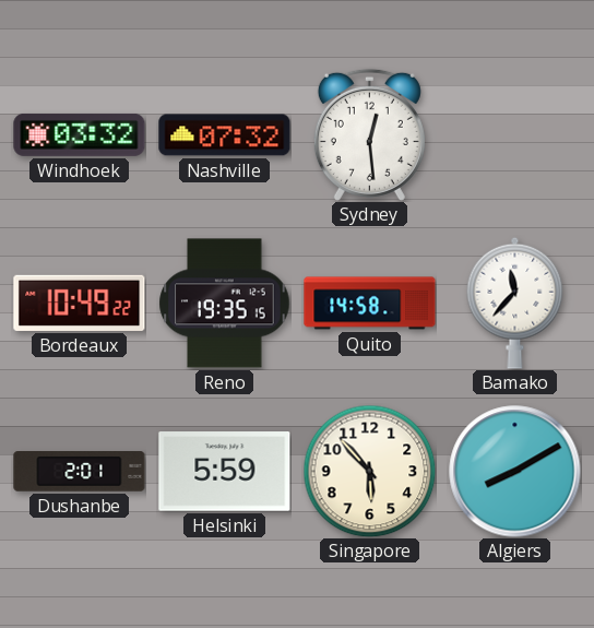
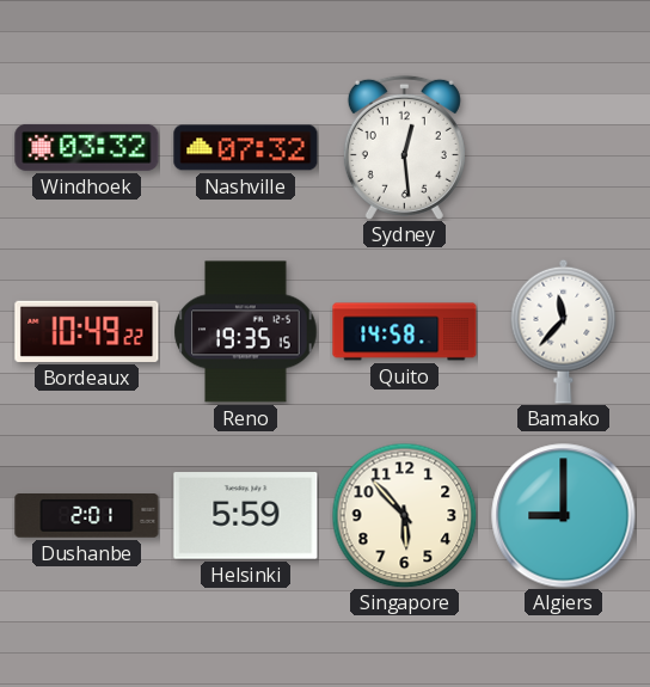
Algiers: 8:10 -> 9:00
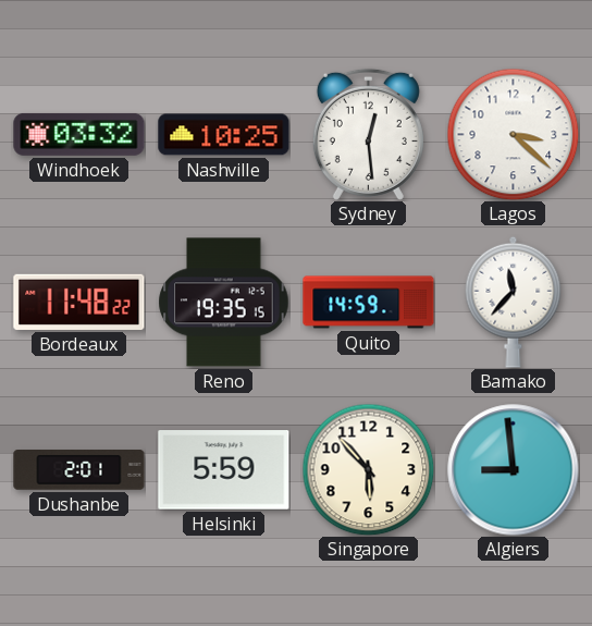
Nashville: 07:32 -> 10:25
Lagos: none -> 3:22
Bordeaux: 10:49 -> 11:48
Quito: 14:58 -> 14:59
Algiers: 9:00 -> 8:59
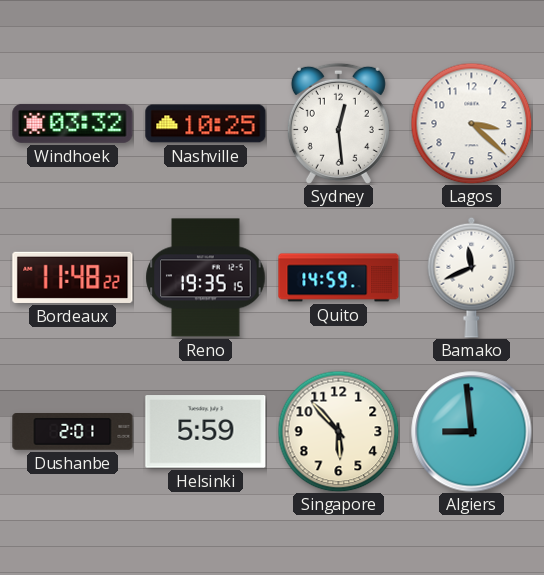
Bamako: 11:37 -> 11:41
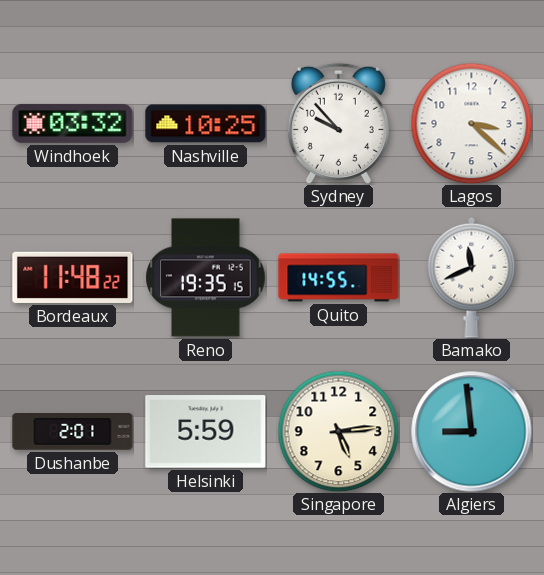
Sydney: 12:29 -> 9:53
Quito: 14:59 -> 14:55
Singapore: 5:53 -> 5:14
